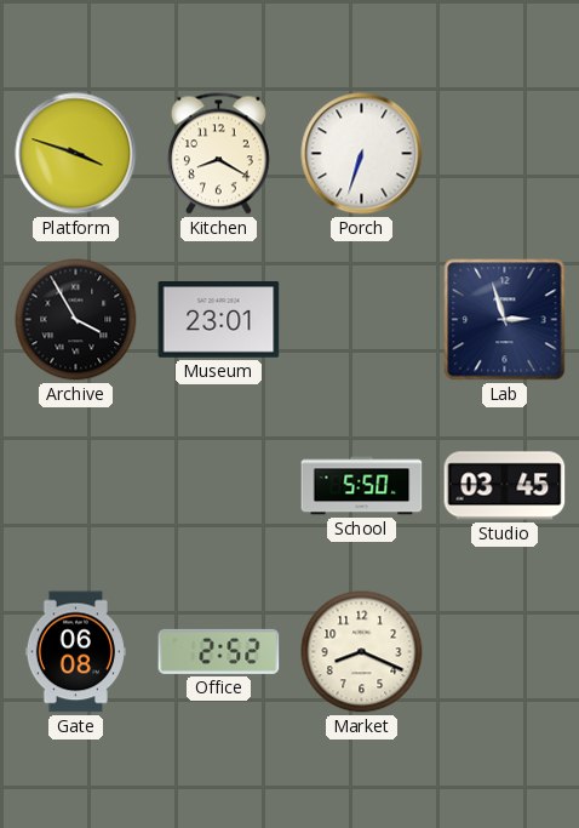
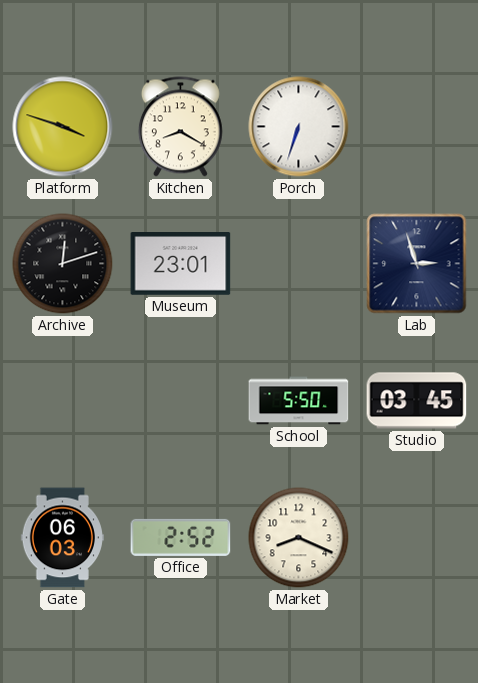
Archive: 3:55 -> 12:12
Gate: 06:08 -> 06:03
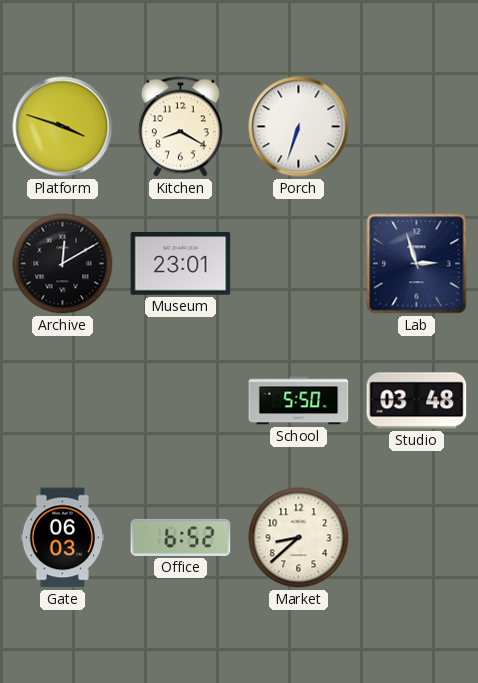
Archive: 12:12 -> 12:10
Studio: 03:45 -> 03:48
Office: 2:52 -> 6:52
Market: 8:19 -> 8:38
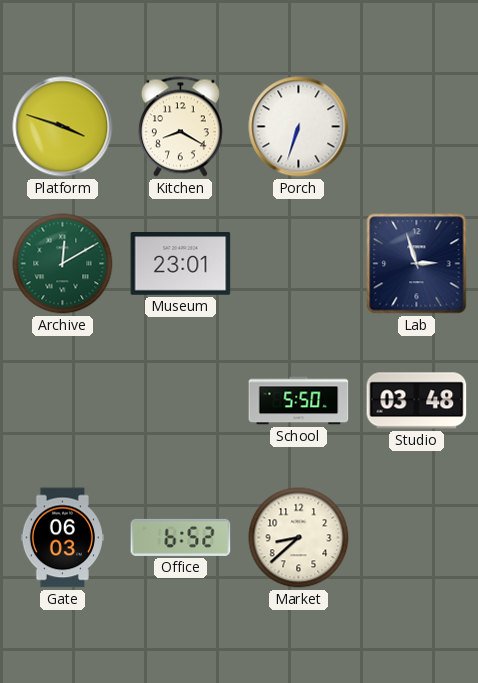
Archive dial: black -> green
